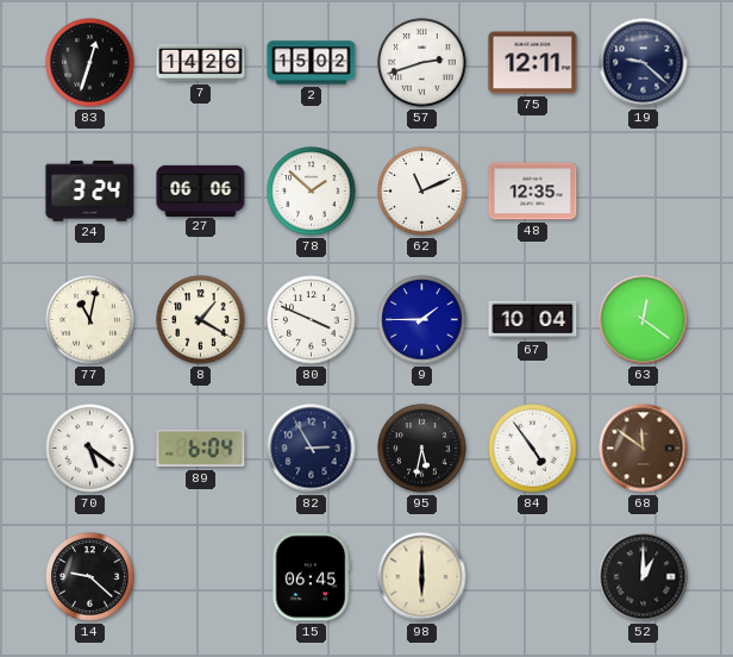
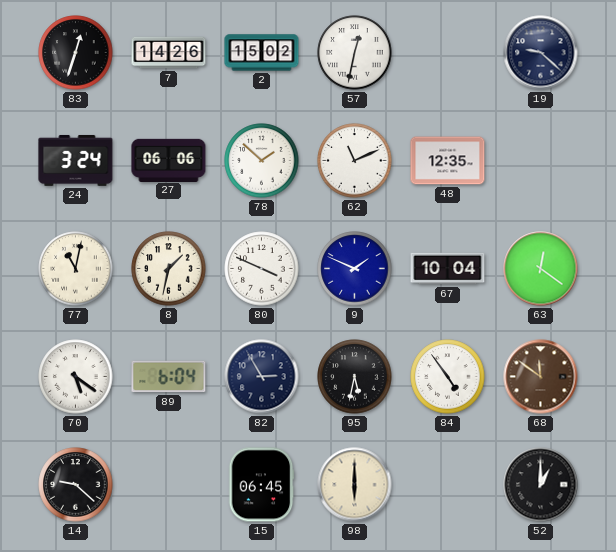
57: 2:42 -> 12:32
75: 12:11 -> none
8: 1:20 -> 1:32
9: 1:45 -> 1:49
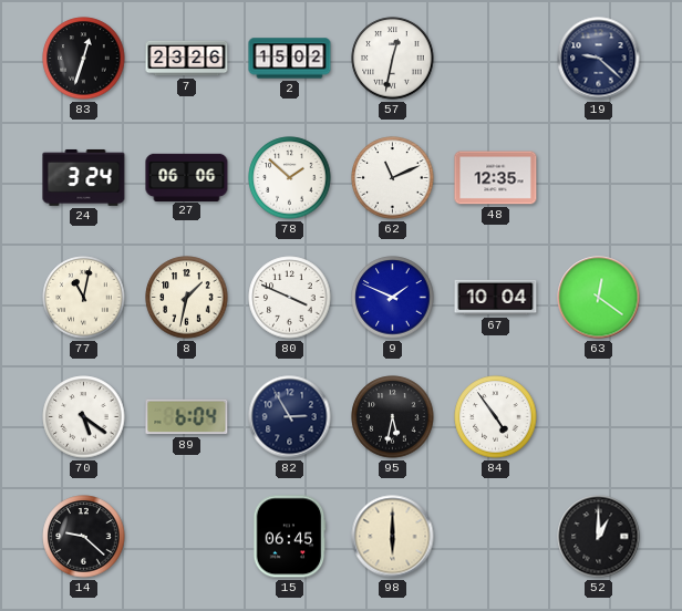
7: 14:26 -> 23:26
68: 11:51 -> none
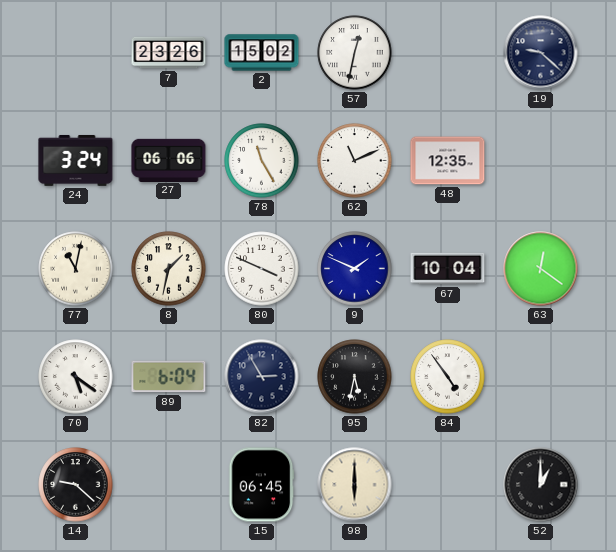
83: 12:33 -> none
78: 1:52 -> 11:25
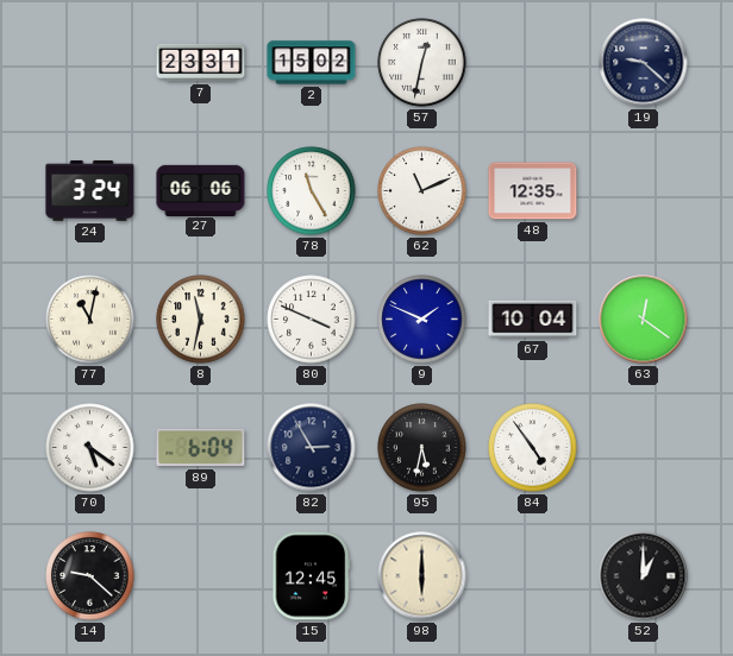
7: 23:26 -> 23:31
8: 1:32 -> 11:32
15: 06:45 -> 12:45
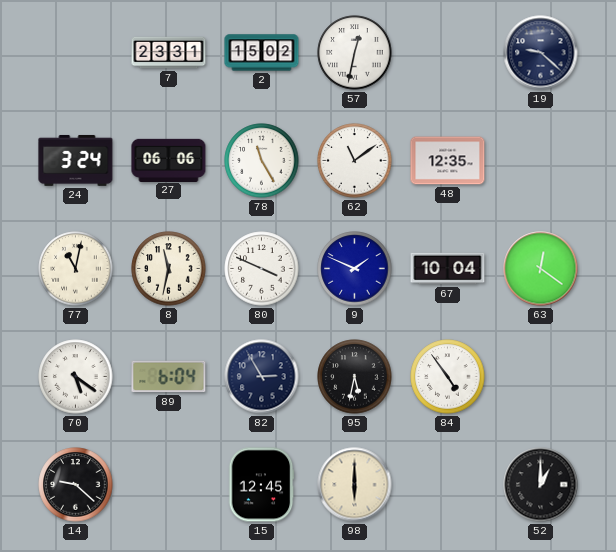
62: 11:11 -> 11:09
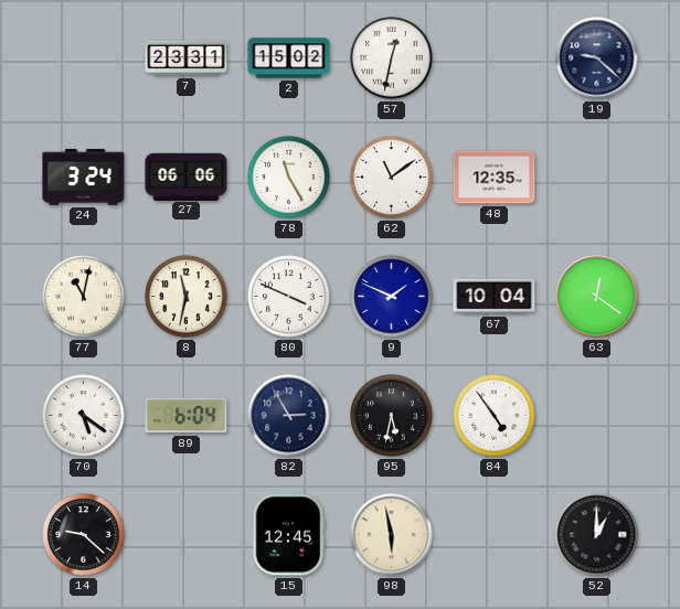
98: 6:00 -> 5:58
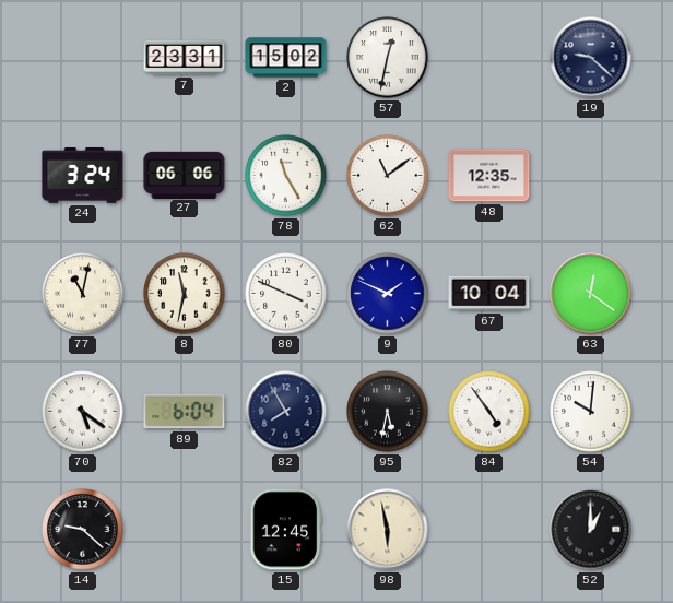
82: 2:55 -> 7:55
54: none -> 10:01
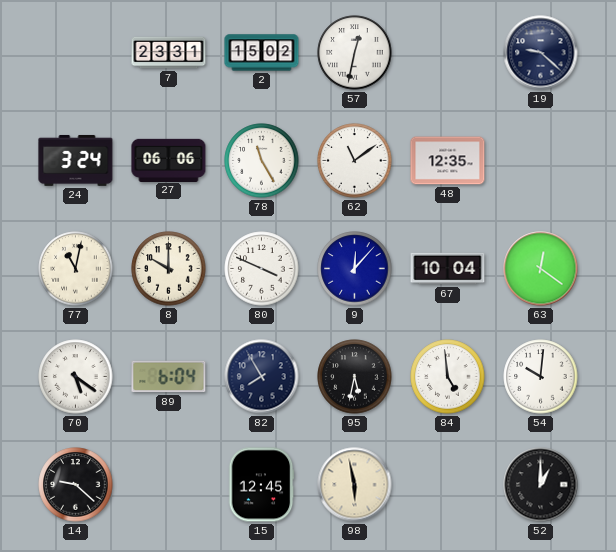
8: 11:32 -> 10:00
9: 1:49 -> 12:07
84: 4:54 -> 4:59
